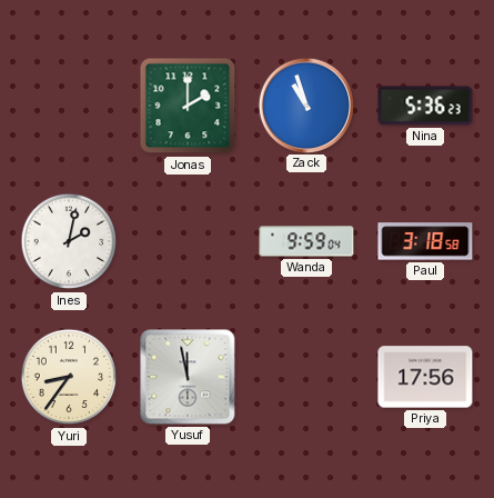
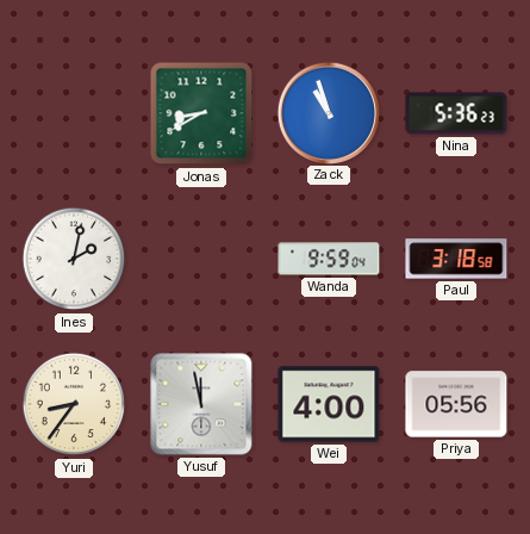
Jonas: 2:00 -> 8:40
Wei: none -> 4:00
Priya: 17:56 -> 05:56
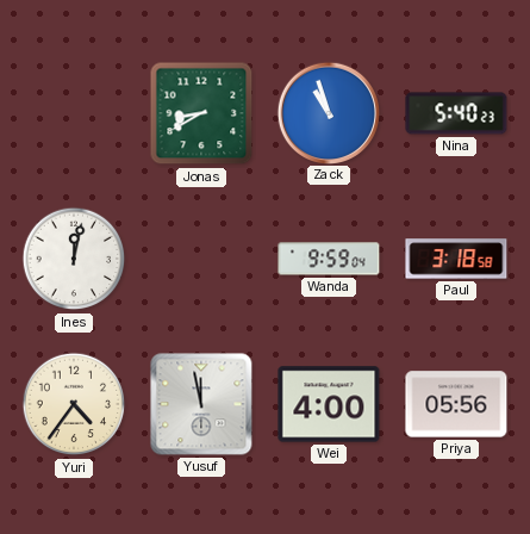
Nina: 5:36 -> 5:40
Ines: 2:02 -> 12:02
Yuri: 8:36 -> 4:36
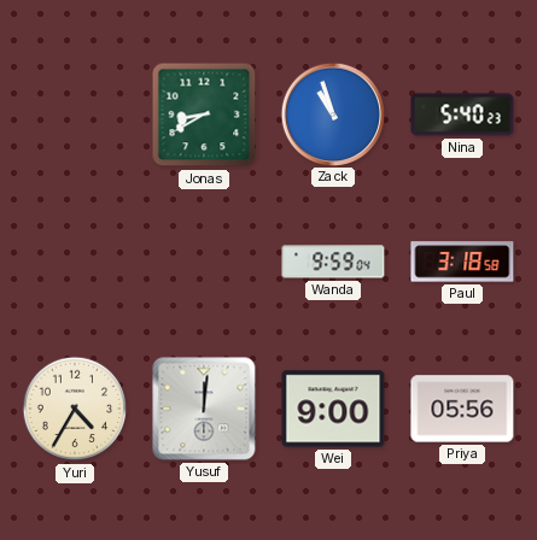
Ines: 12:02 -> none
Yuri: 4:36 -> 4:35
Yusuf: 11:58 -> 12:01
Wei: 4:00 -> 9:00
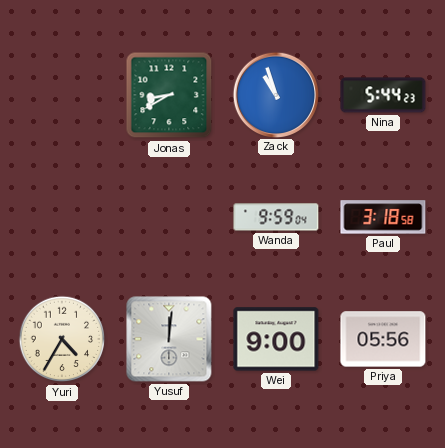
Nina: 5:40 -> 5:44
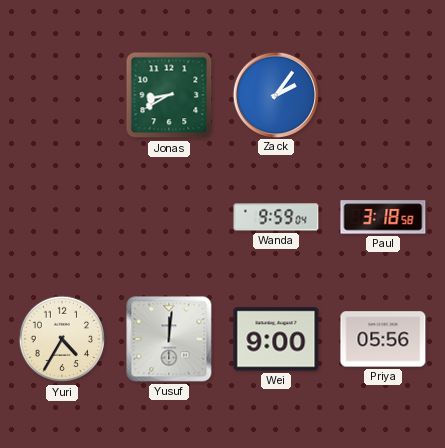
Zack: 10:57 -> 2:06
Nina: 5:44 -> none
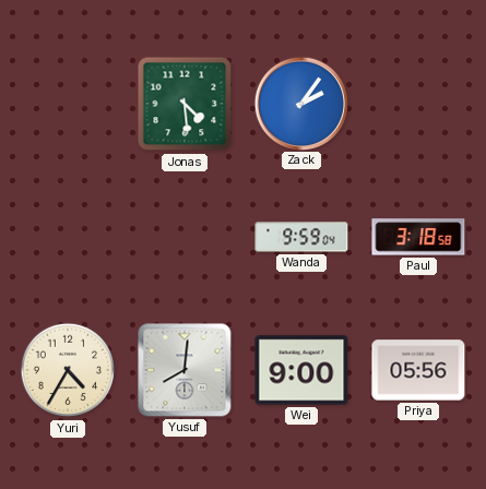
Jonas: 8:40 -> 4:29
Yusuf: 12:01 -> 8:01
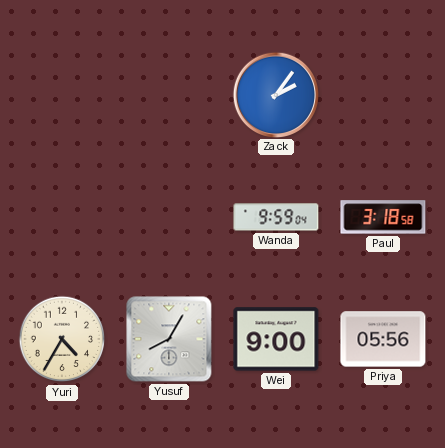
Jonas: 4:29 -> none
Yusuf: 8:01 -> 8:05
